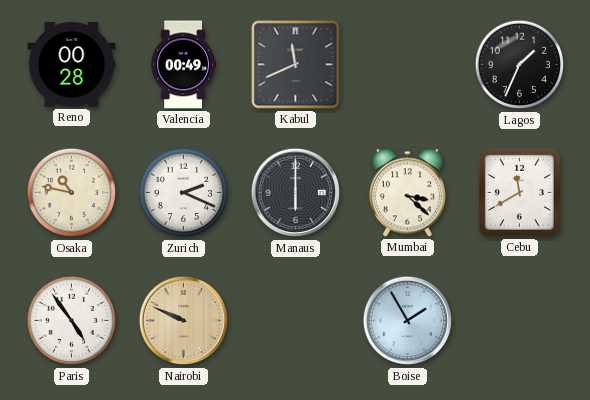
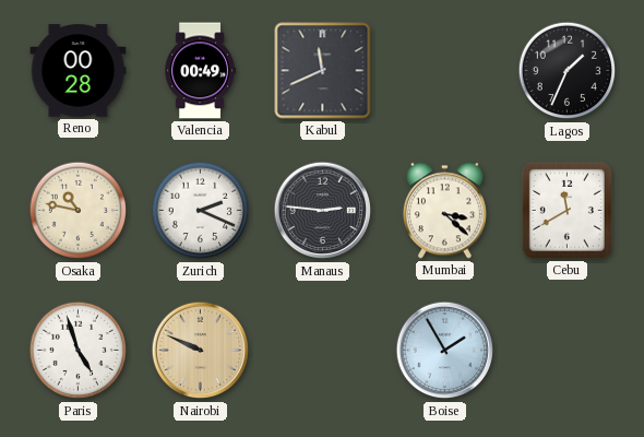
Manaus: 6:00 -> 2:46
Paris: 4:54 -> 4:57
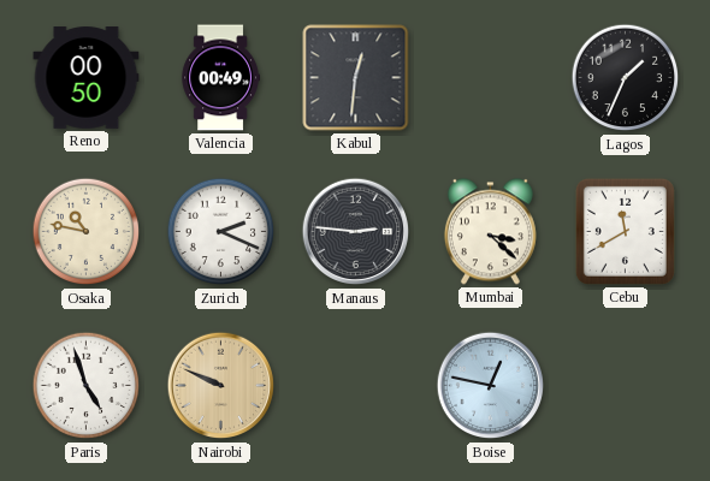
Reno: 00:28 -> 00:50
Kabul: 11:41 -> 12:31
Boise: 1:55 -> 12:47
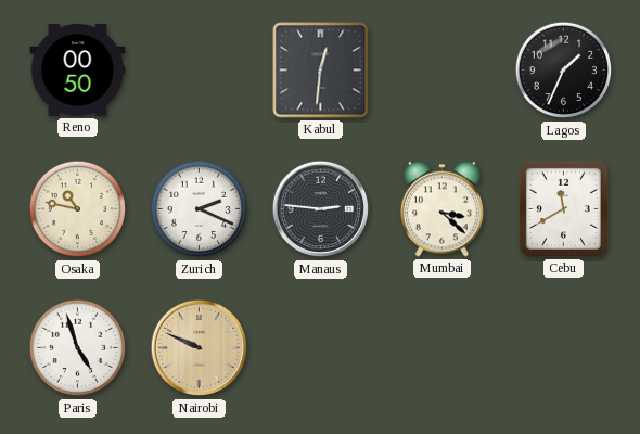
Valencia: 00:49 -> none
Boise: 12:47 -> none
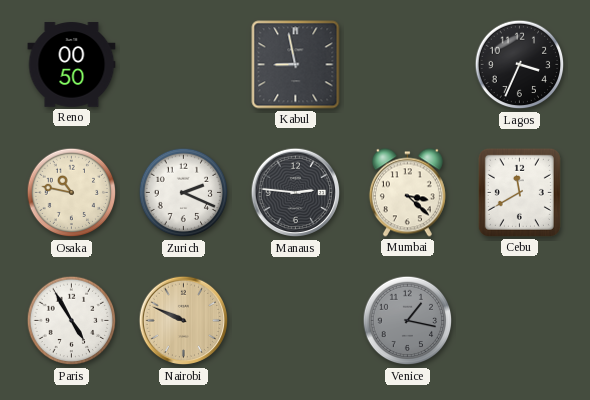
Kabul: 12:31 -> 8:58
Lagos: 1:34 -> 3:34
Paris: 4:57 -> 4:55
Venice: none -> 1:17
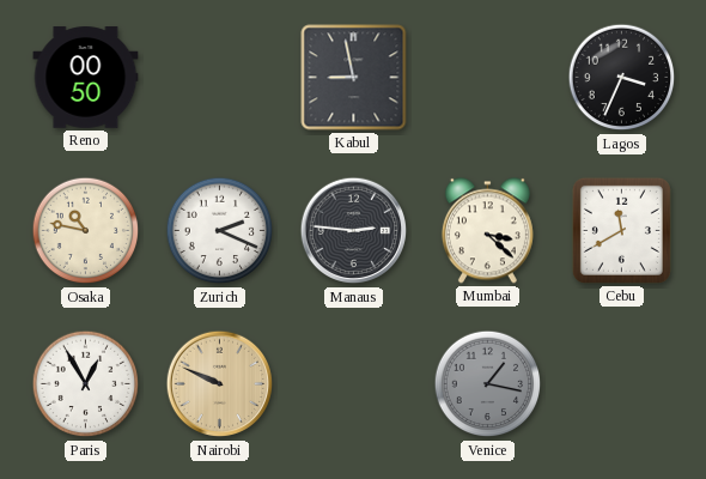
Paris: 4:55 -> 12:55
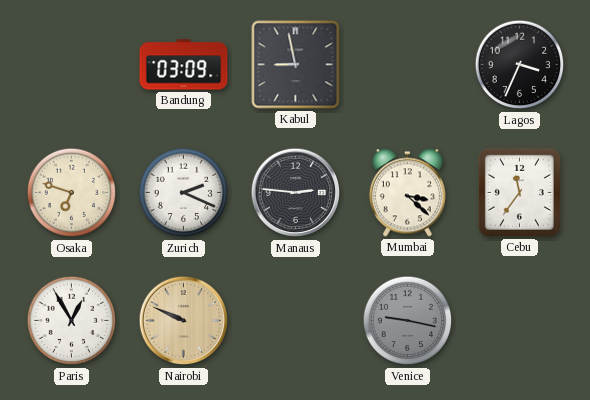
Reno: 00:50 -> none
Bandung: none -> 03:09
Osaka: 10:47 -> 6:48
Cebu: 11:40 -> 11:36
Venice: 1:17 -> 9:17
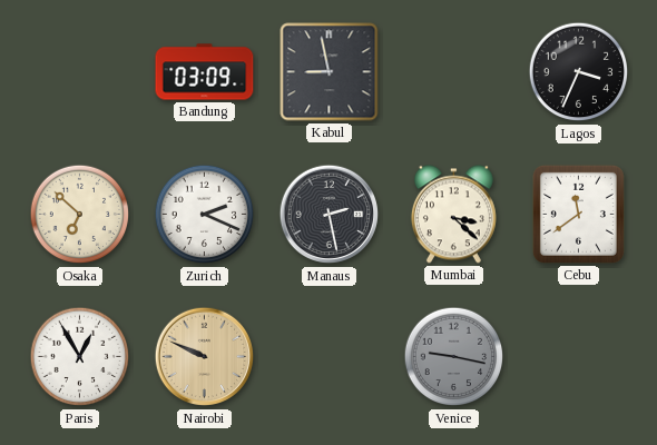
Osaka: 6:48 -> 6:52
Manaus: 2:46 -> 2:28
Cebu: 11:36 -> 11:39
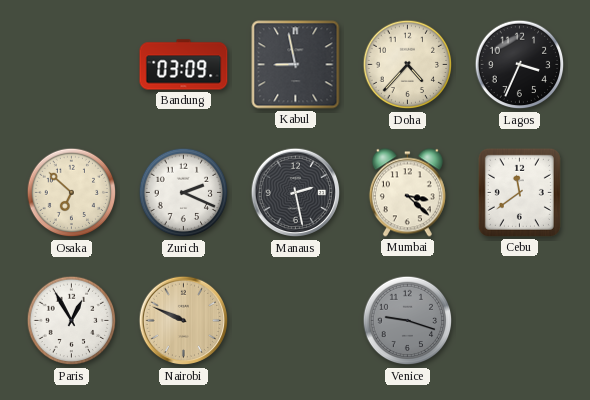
Doha: none -> 4:37
Venice: 9:17 -> 9:18
